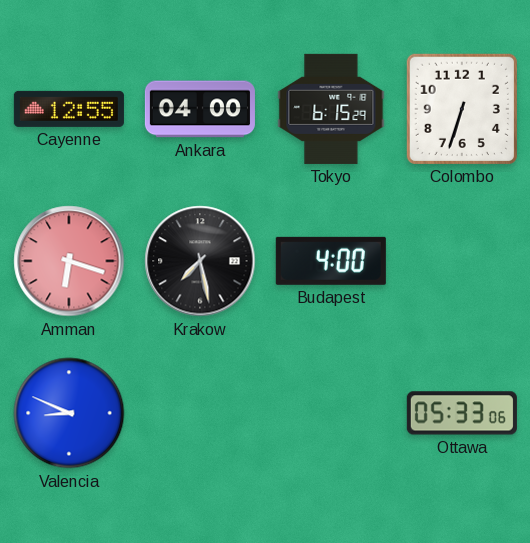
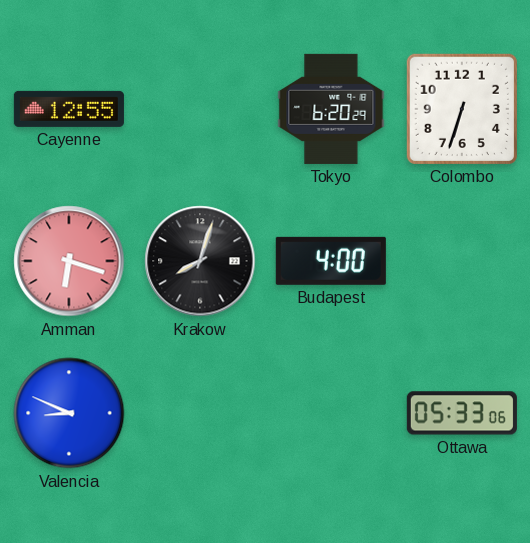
Ankara: 04:00 -> none
Tokyo: 6:15 -> 6:20
Krakow: 7:28 -> 8:03
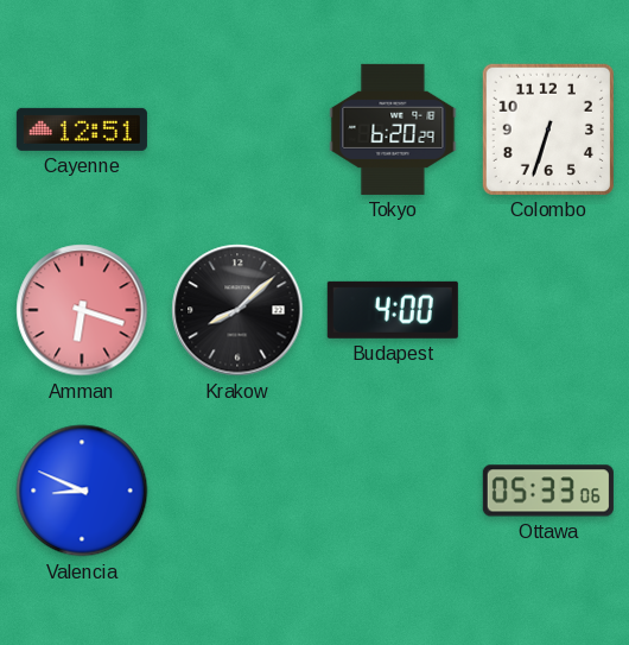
Cayenne: 12:55 -> 12:51
Krakow: 8:03 -> 8:08
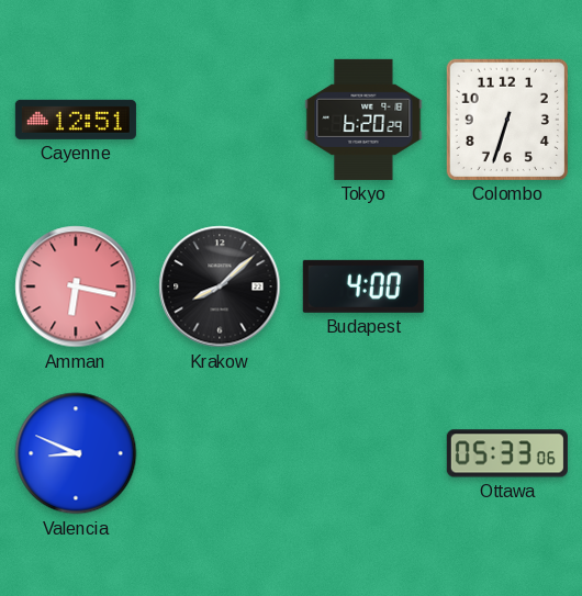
Amman: 6:18 -> 6:17
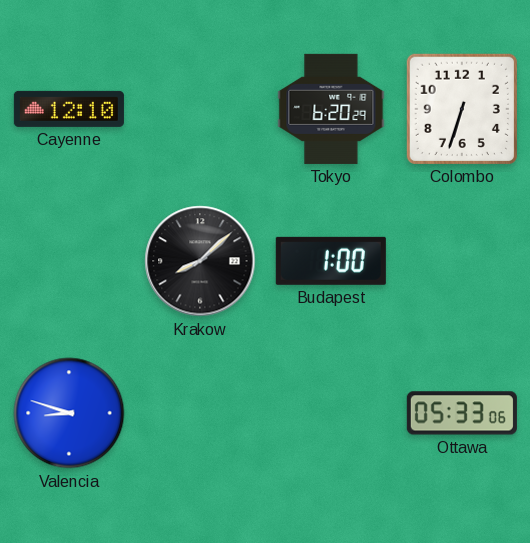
Cayenne: 12:51 -> 12:10
Amman: 6:17 -> none
Budapest: 4:00 -> 1:00
Valencia: 8:49 -> 8:48
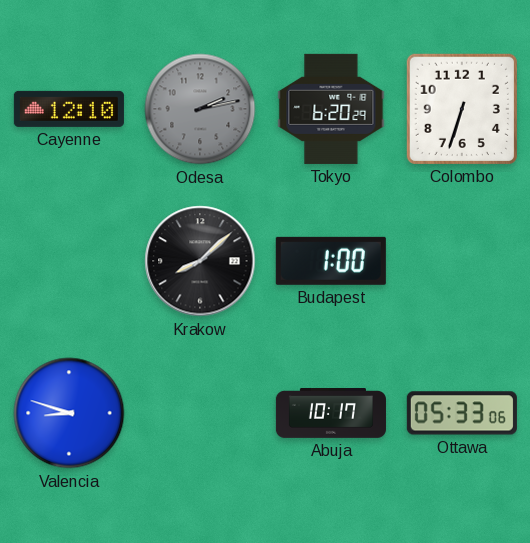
Odesa: none -> 2:13
Abuja: none -> 10:17
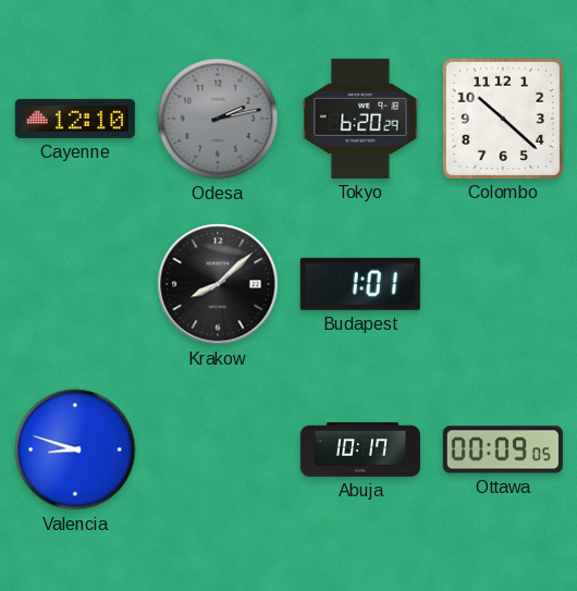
Colombo: 6:33 -> 10:22
Budapest: 1:00 -> 1:01
Ottawa: 05:33 -> 00:09
